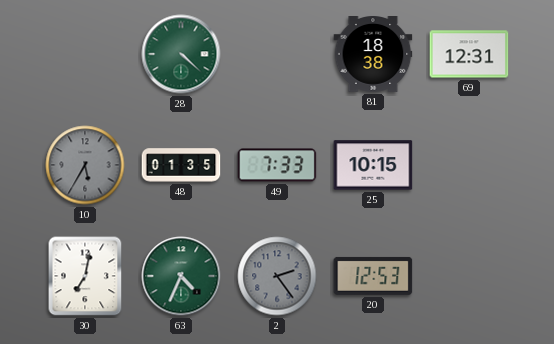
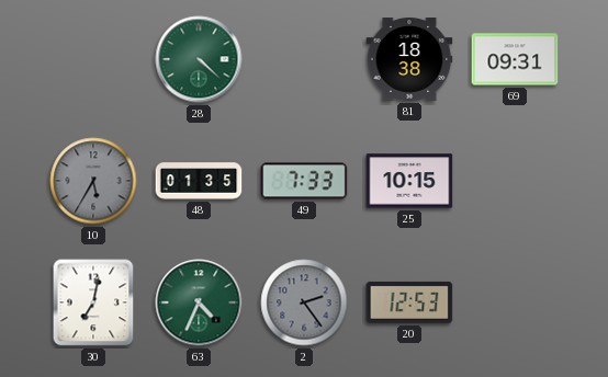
69: 12:31 -> 09:31
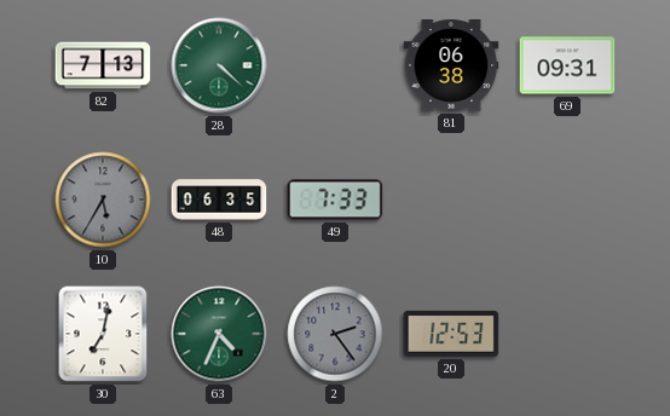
82: none -> 7:13
81: 18:38 -> 06:38
48: 01:35 -> 06:35
25: 10:15 -> none
